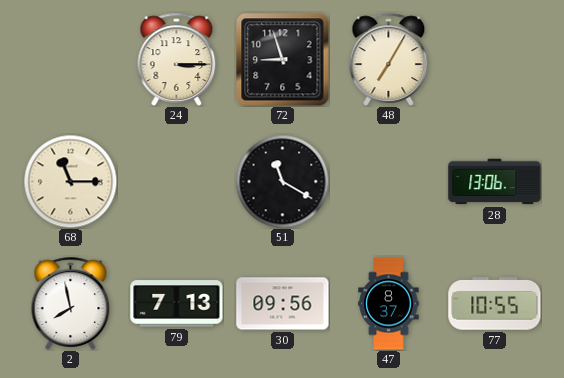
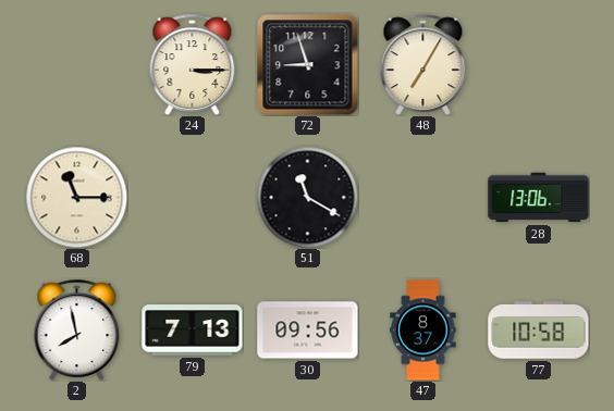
77: 10:55 -> 10:58
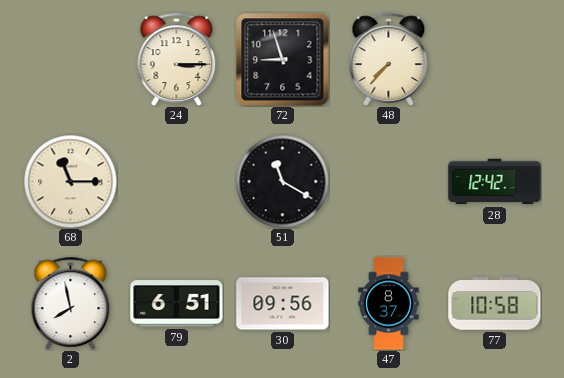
48: 7:05 -> 7:37
28: 13:06 -> 12:42
79: 7:13 -> 6:51
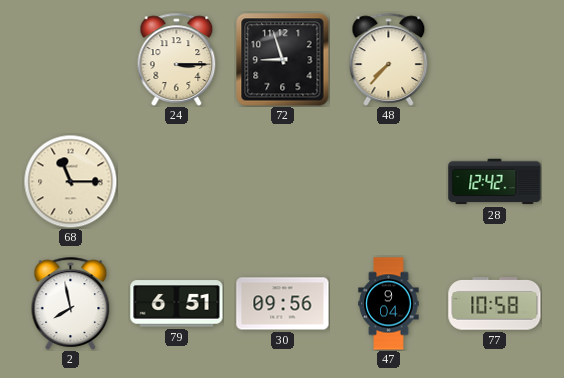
51: 11:20 -> none
47: 8:37 -> 9:04
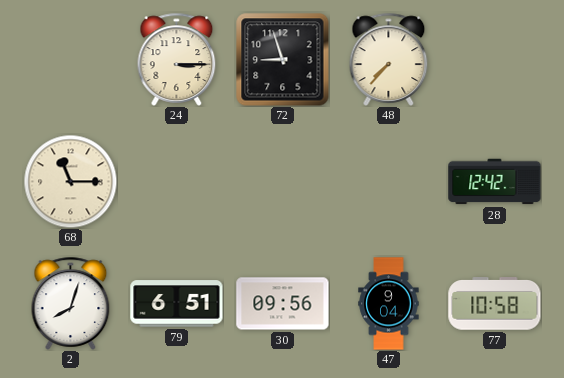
2: 7:58 -> 8:03
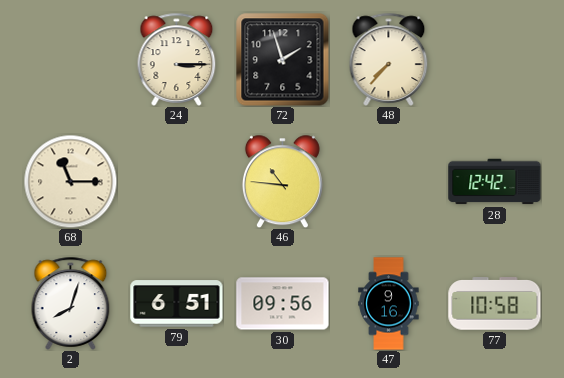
72: 8:57 -> 1:57
46: none -> 10:46
47: 9:04 -> 9:16
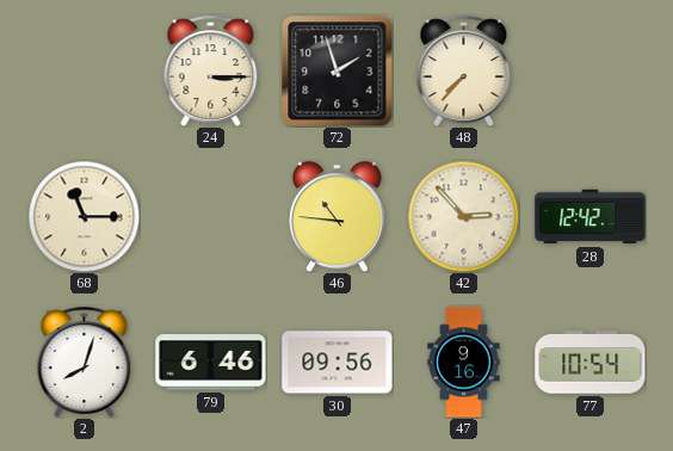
42: none -> 2:53
79: 6:51 -> 6:46
77: 10:58 -> 10:54
